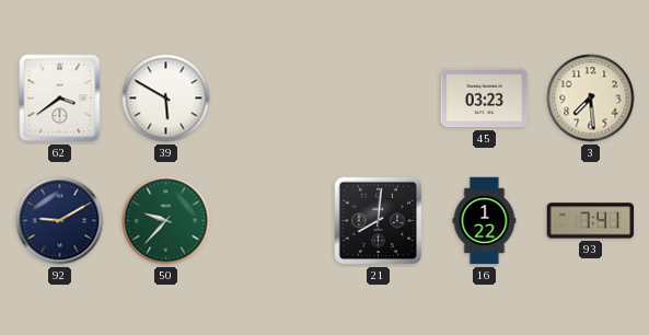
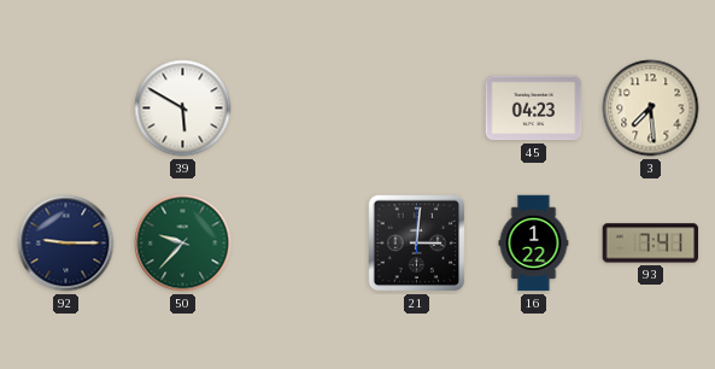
62: 3:39 -> none
45: 03:23 -> 04:23
92: 9:10 -> 9:15
21: 8:01 -> 3:01
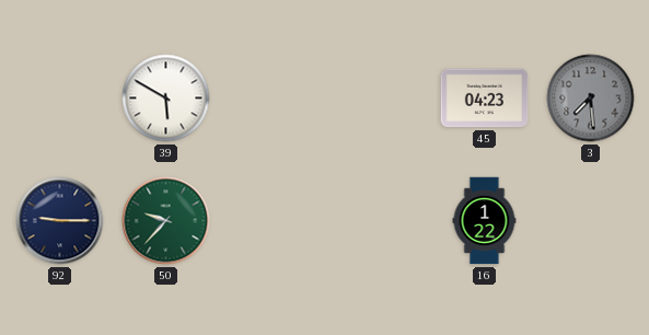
3 dial: cream -> grey
21: 3:01 -> none
93: 7:41 -> none
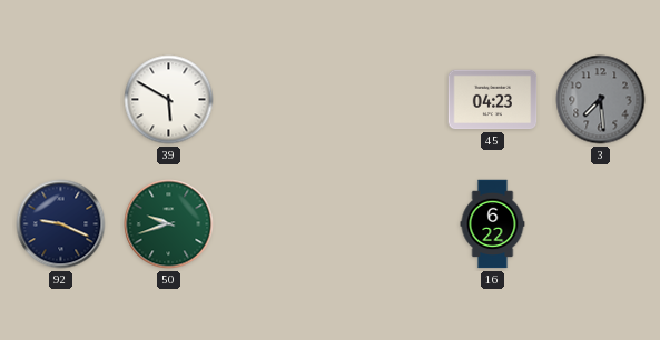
92: 9:15 -> 9:19
50: 9:37 -> 9:42
16: 1:22 -> 6:22
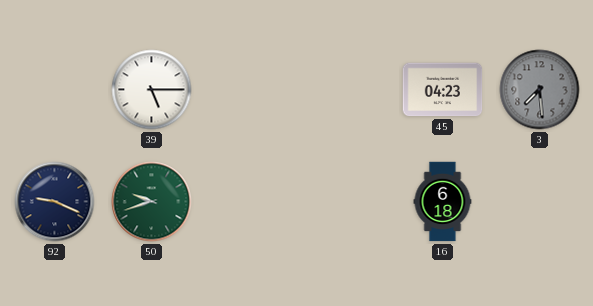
39: 5:50 -> 5:15
16: 6:22 -> 6:18
